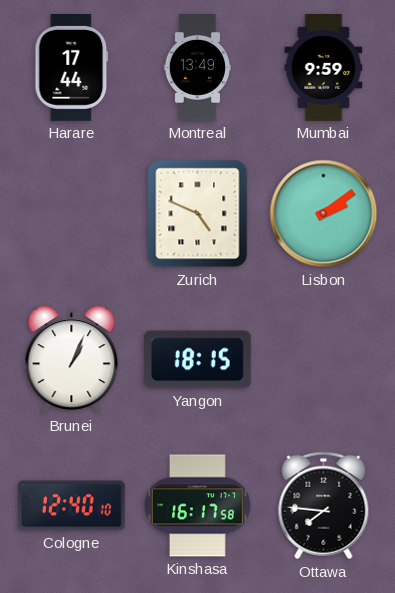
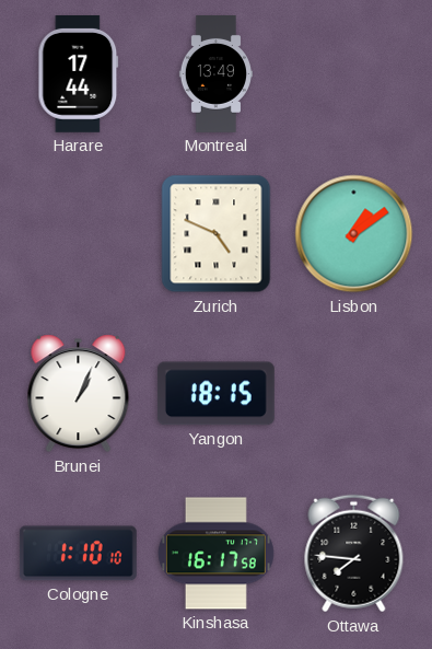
Mumbai: 9:59 -> none
Lisbon: 2:09 -> 1:09
Cologne: 12:40 -> 1:10
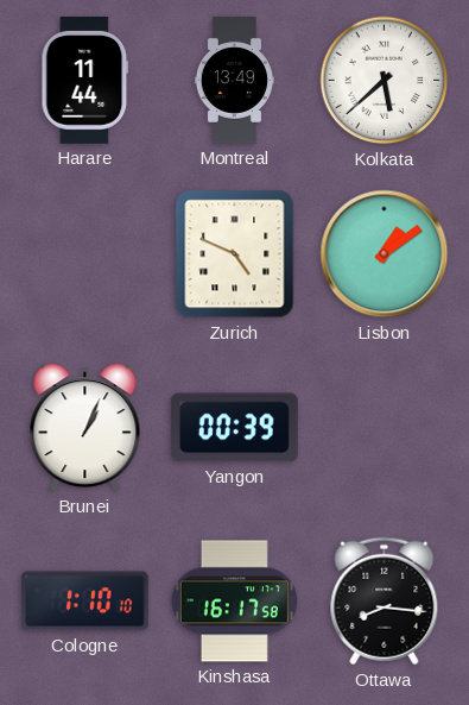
Harare: 17:44 -> 11:44
Kolkata: none -> 5:38
Yangon: 18:15 -> 00:39
Ottawa: 7:46 -> 8:16
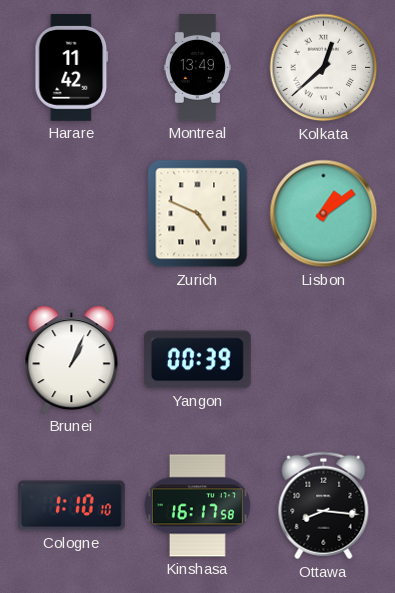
Harare: 11:44 -> 11:42
Kolkata: 5:38 -> 12:38
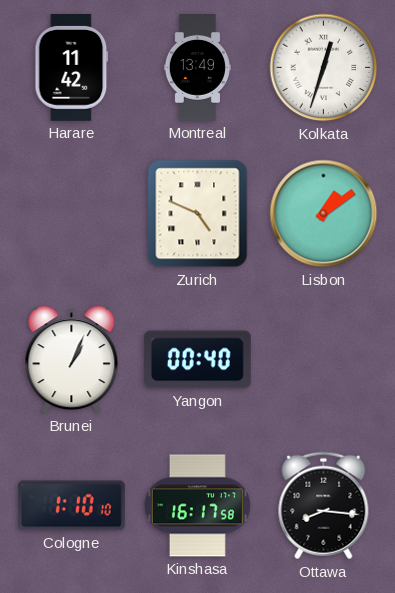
Kolkata: 12:38 -> 12:33
Yangon: 00:39 -> 00:40
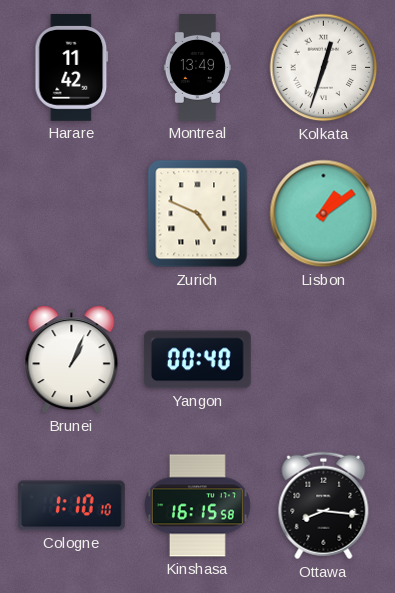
Kinshasa: 16:17 -> 16:15
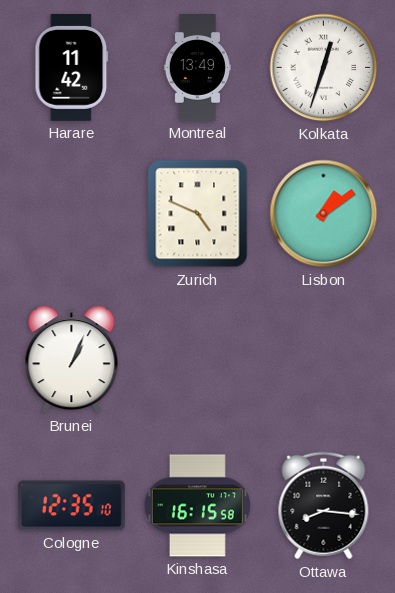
Yangon: 00:40 -> none
Cologne: 1:10 -> 12:35
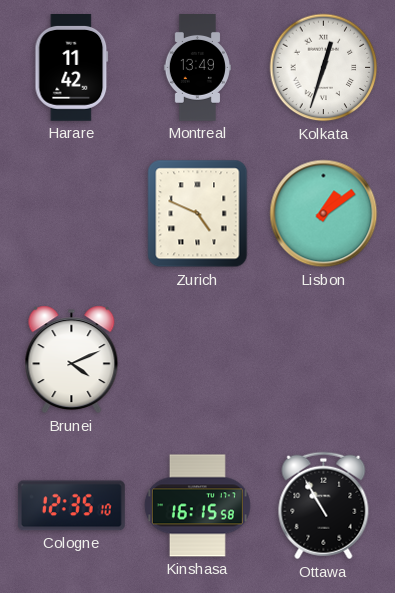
Brunei: 1:04 -> 4:11
Ottawa: 8:16 -> 10:55
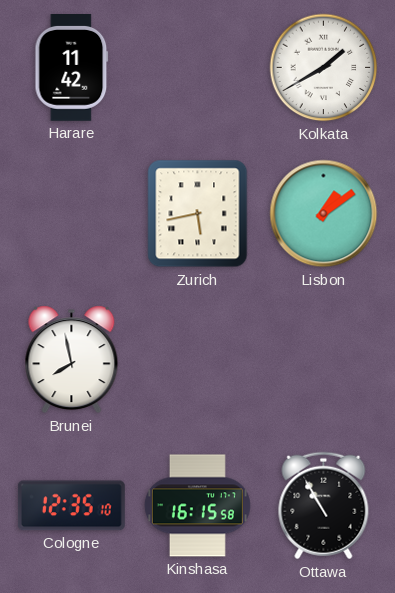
Montreal: 13:49 -> none
Kolkata: 12:33 -> 1:40
Zurich: 4:49 -> 5:43
Brunei: 4:11 -> 7:58
